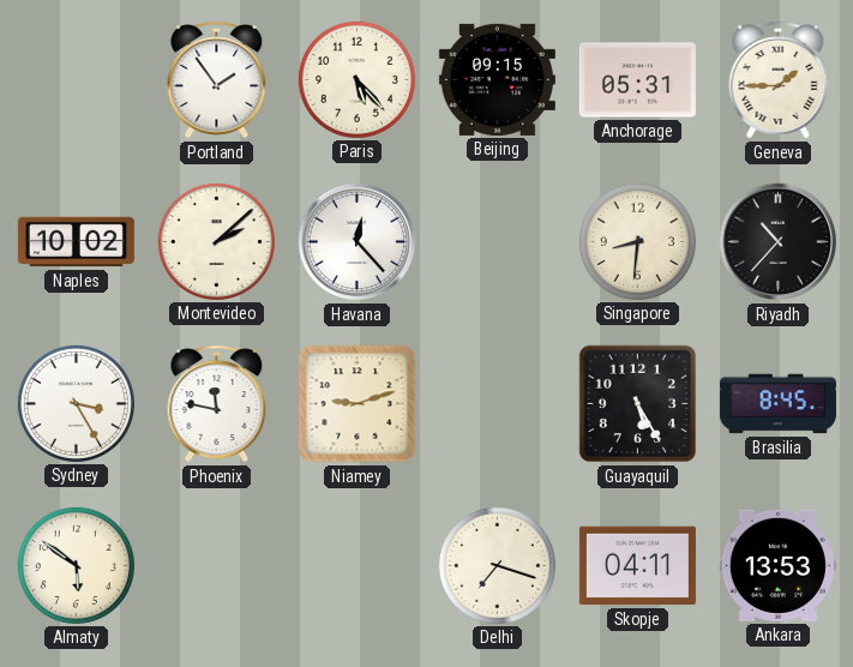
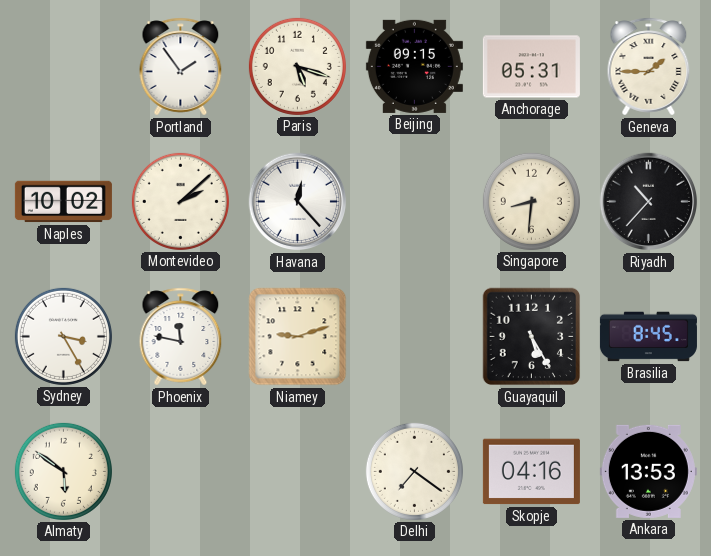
Paris: 5:23 -> 5:18
Delhi: 7:18 -> 7:21
Skopje: 04:11 -> 04:16
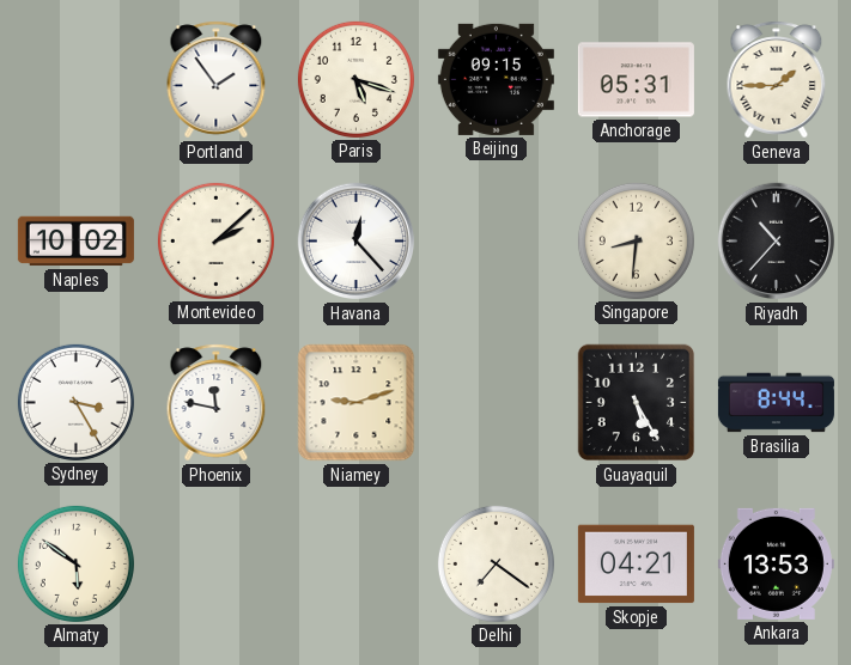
Brasilia: 8:45 -> 8:44
Skopje: 04:16 -> 04:21
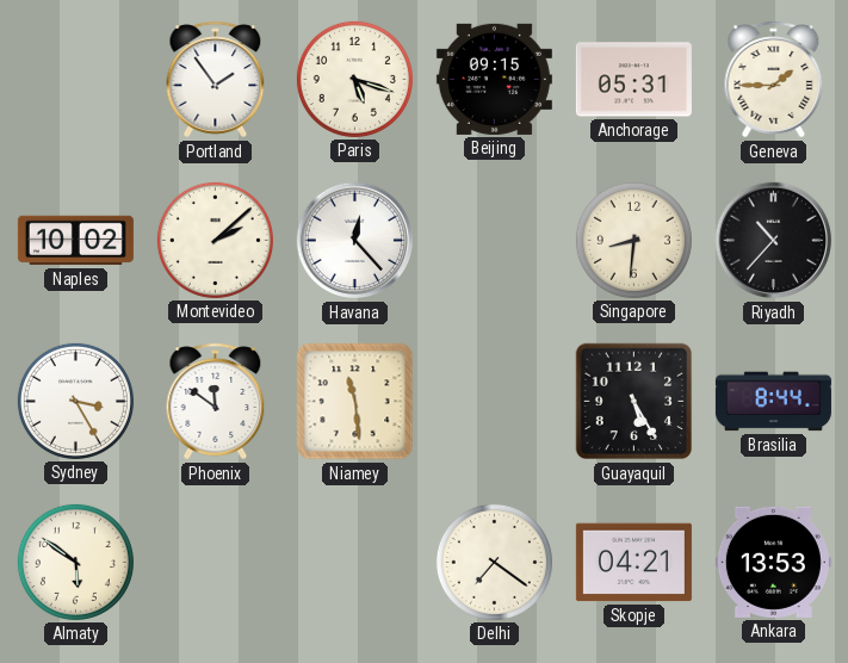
Phoenix: 11:47 -> 11:51
Niamey: 9:12 -> 11:29
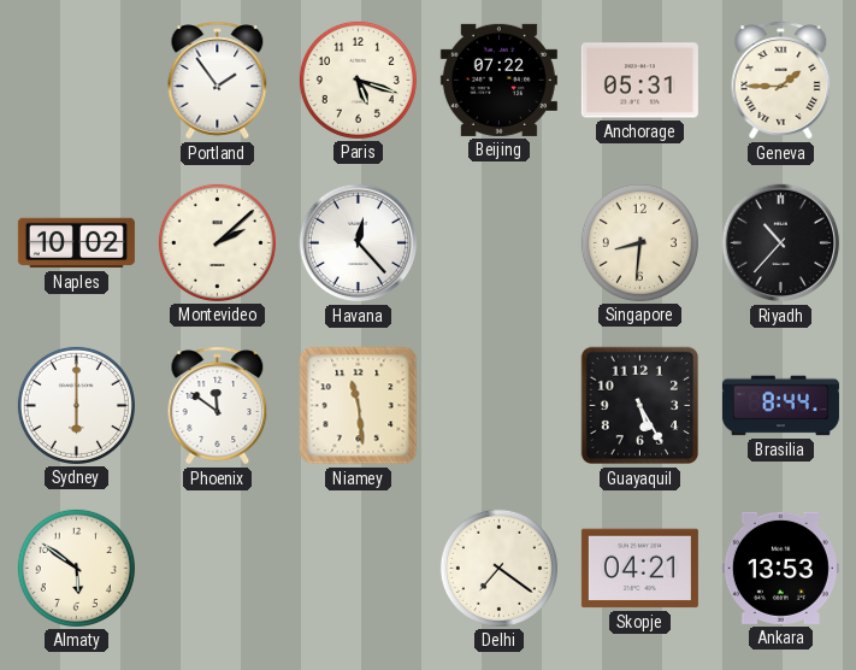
Beijing: 09:15 -> 07:22
Sydney: 3:25 -> 6:00
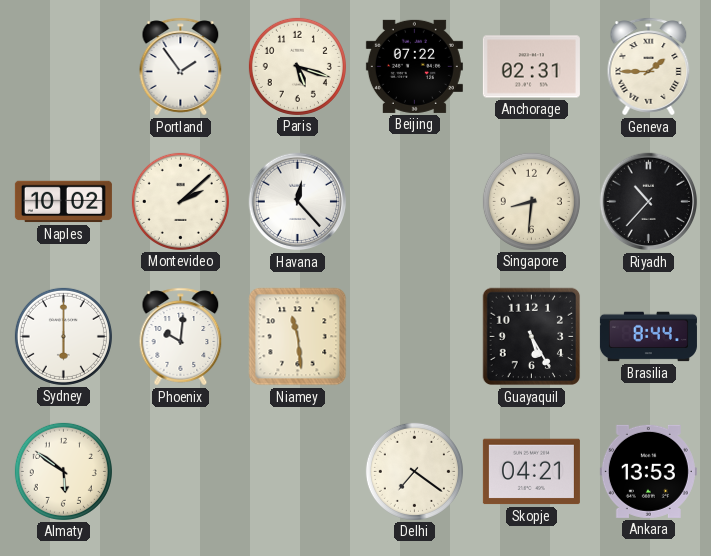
Anchorage: 05:31 -> 02:31
Phoenix: 11:51 -> 10:01
